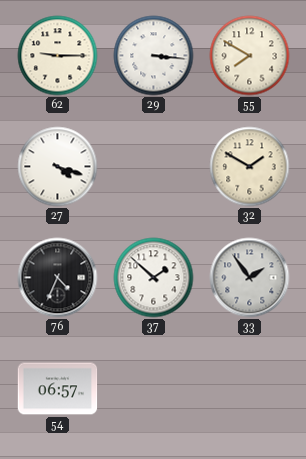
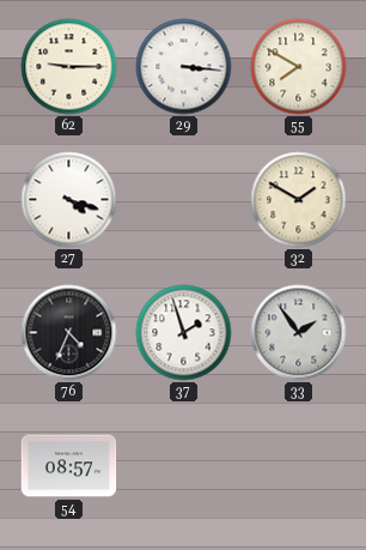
37: 1:52 -> 1:57
54: 06:57 -> 08:57
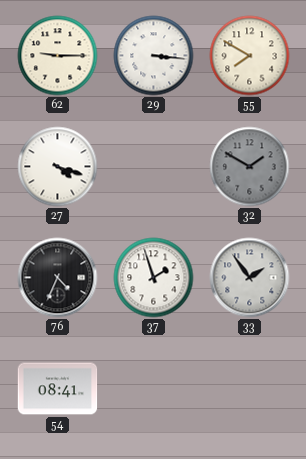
32 dial: cream -> grey
54: 08:57 -> 08:41
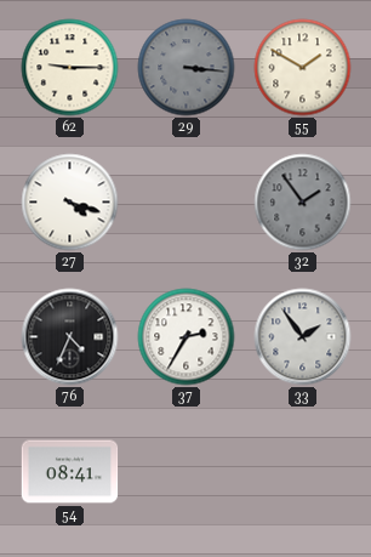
29 dial: white -> grey
55: 7:50 -> 1:50
32: 1:50 -> 1:54
37: 1:57 -> 2:35
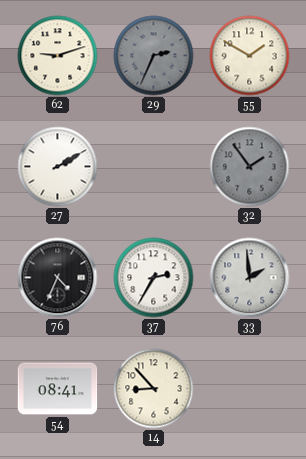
62: 9:15 -> 9:12
29: 3:16 -> 2:34
27: 4:18 -> 2:10
33: 1:54 -> 1:59
14: none -> 8:53
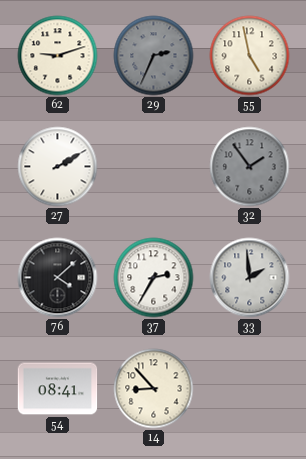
55: 1:50 -> 4:58
76: 4:34 -> 4:08
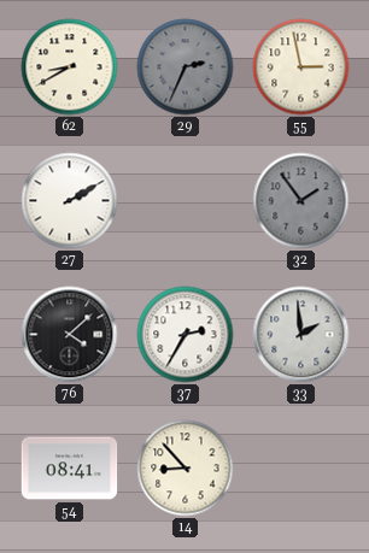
62: 9:12 -> 8:40
55: 4:58 -> 2:58
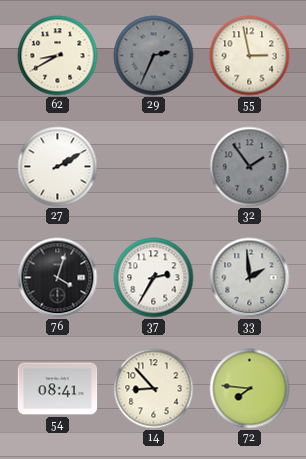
76: 4:08 -> 4:03
72: none -> 7:46
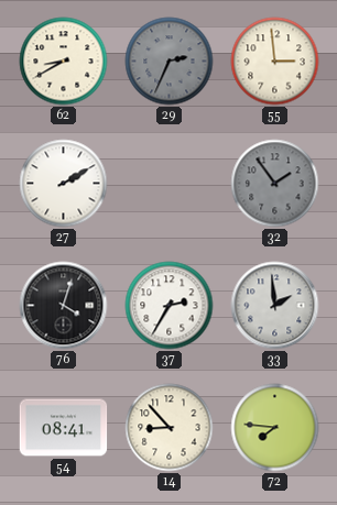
55: 2:58 -> 2:59
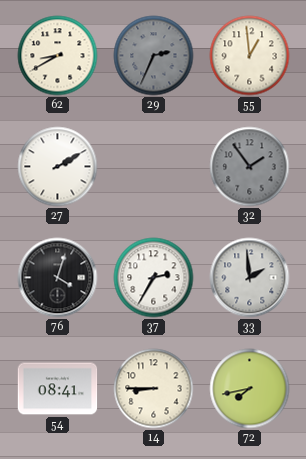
55: 2:59 -> 12:59
14: 8:53 -> 8:45
72: 7:46 -> 7:43
